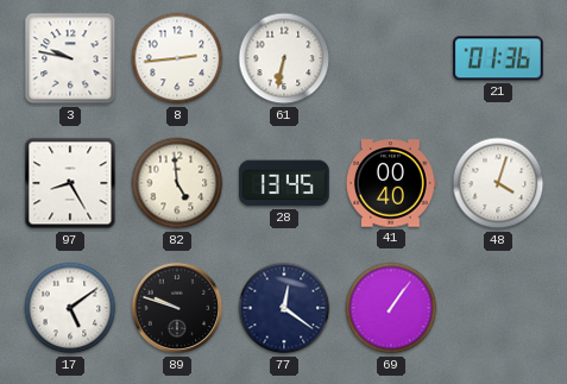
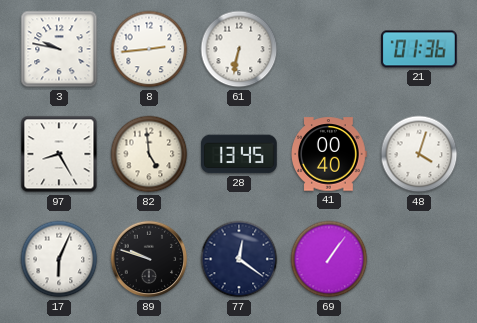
17: 5:09 -> 6:04
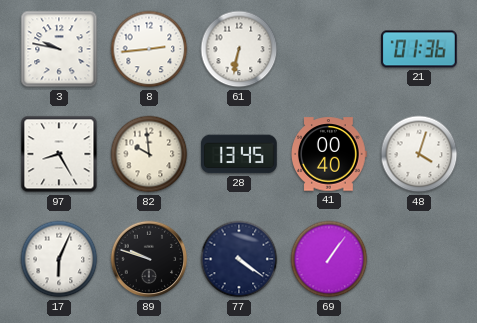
82: 4:59 -> 9:59
77: 12:21 -> 4:21
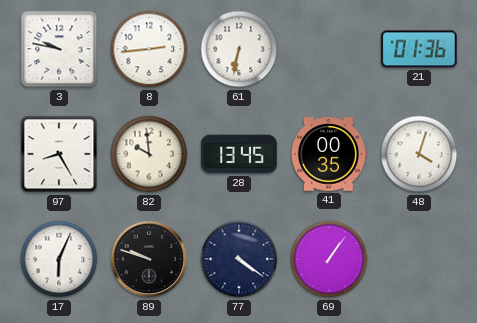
41: 00:40 -> 00:35
